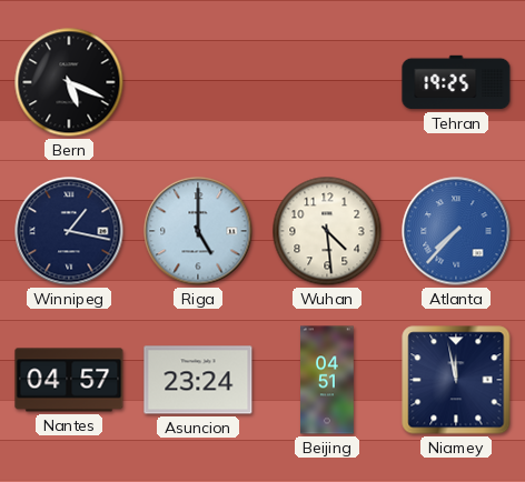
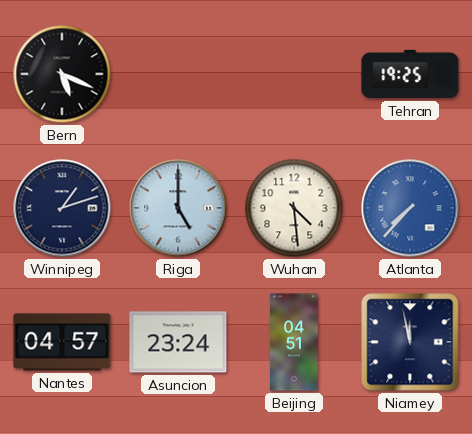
Winnipeg: 1:17 -> 1:12
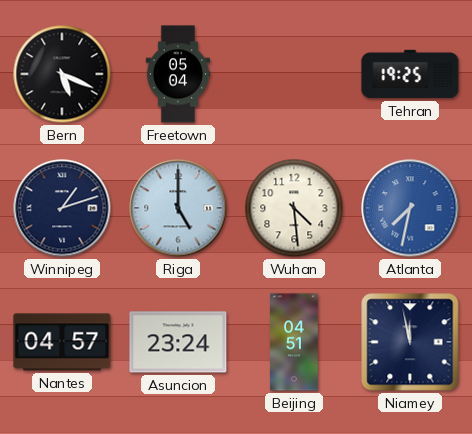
Freetown: none -> 05:04
Atlanta: 7:37 -> 7:32
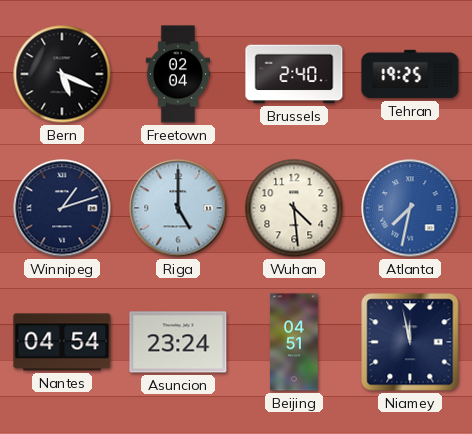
Freetown: 05:04 -> 02:04
Brussels: none -> 2:40
Nantes: 04:57 -> 04:54
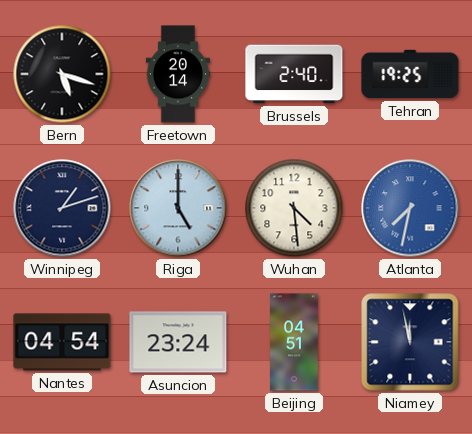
Bern: 5:19 -> 5:18
Freetown: 02:04 -> 20:14
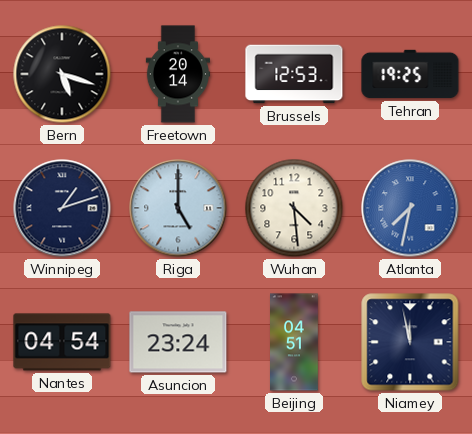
Brussels: 2:40 -> 12:53
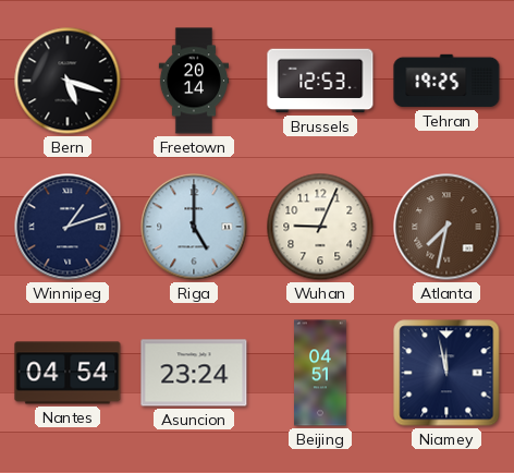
Wuhan: 4:29 -> 9:04
Atlanta dial: blue -> brown
